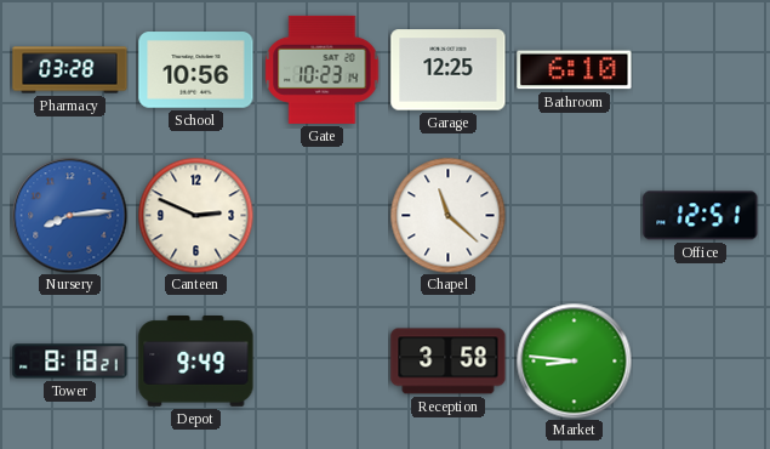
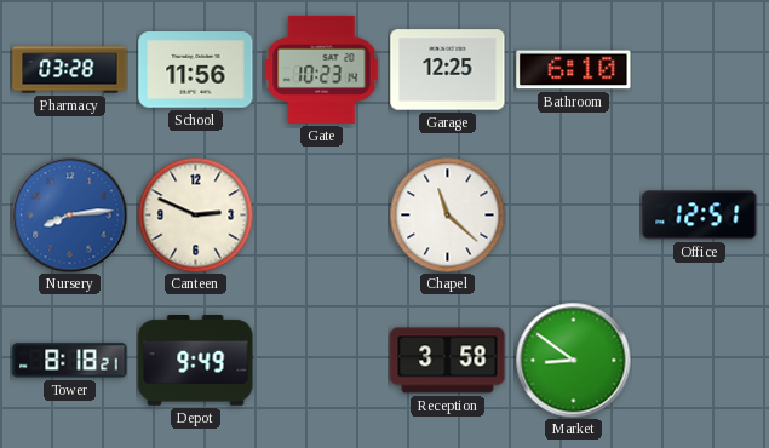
School: 10:56 -> 11:56
Market: 8:46 -> 8:51
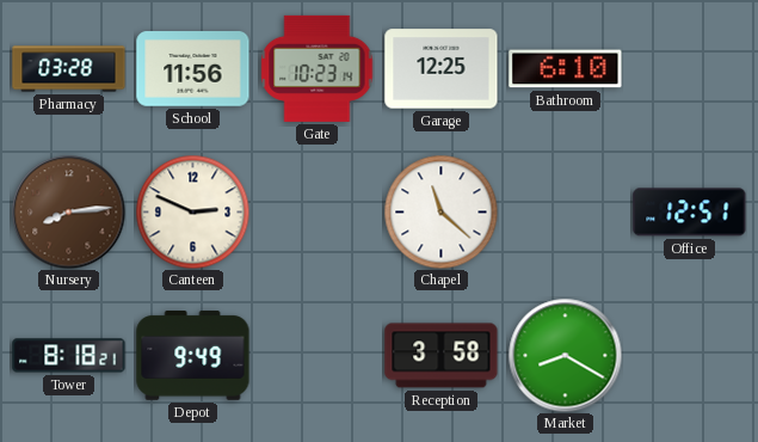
Nursery dial: blue -> brown
Market: 8:51 -> 8:20
